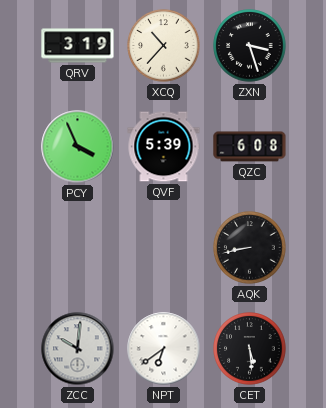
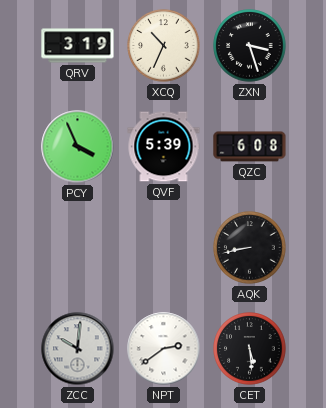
XCQ: 10:37 -> 10:34
NPT: 6:39 -> 2:39
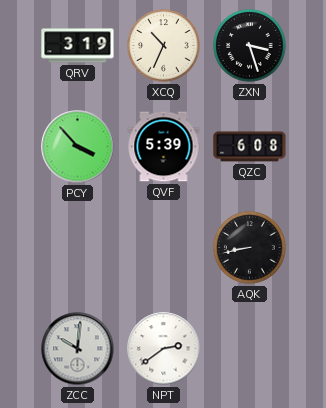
PCY: 3:56 -> 3:53
CET: 5:29 -> none
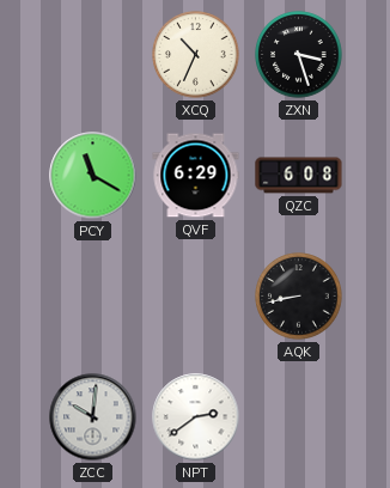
QRV: 3:19 -> none
PCY: 3:53 -> 11:20
QVF: 5:39 -> 6:29
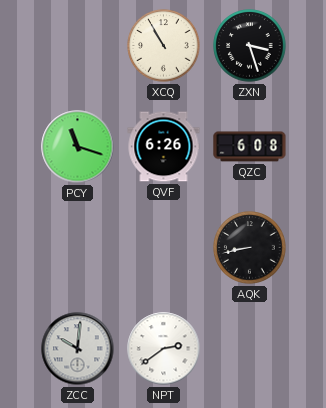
XCQ: 10:34 -> 10:55
PCY: 11:20 -> 11:18
QVF: 6:29 -> 6:26
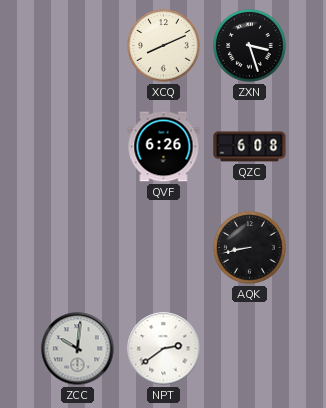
XCQ: 10:55 -> 8:11
PCY: 11:18 -> none
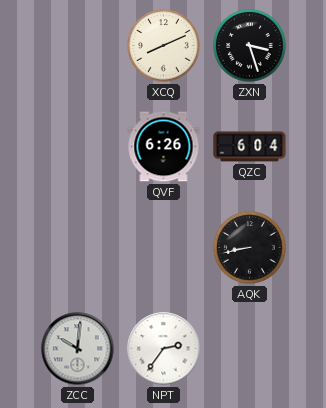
QZC: 6:08 -> 6:04
NPT: 2:39 -> 2:36
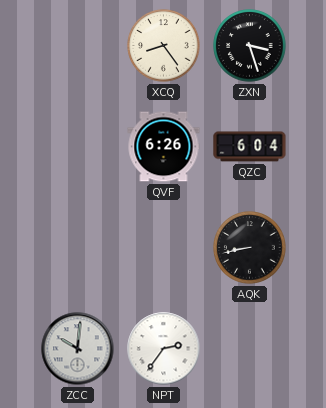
XCQ: 8:11 -> 8:24
